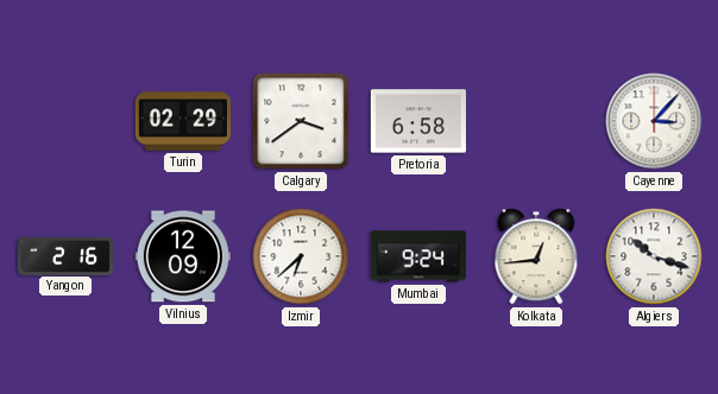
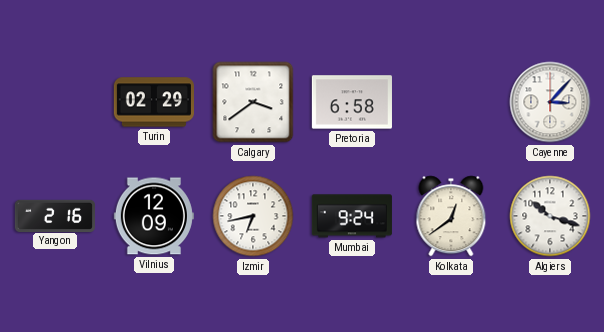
Izmir: 6:38 -> 6:43
Kolkata: 12:44 -> 12:39
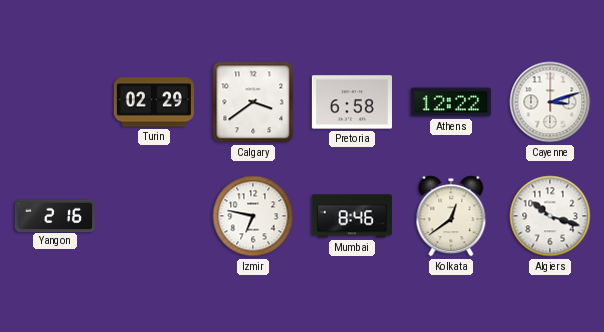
Athens: none -> 12:22
Cayenne: 3:07 -> 3:12
Vilnius: 12:09 -> none
Izmir: 6:43 -> 6:47
Mumbai: 9:24 -> 8:46
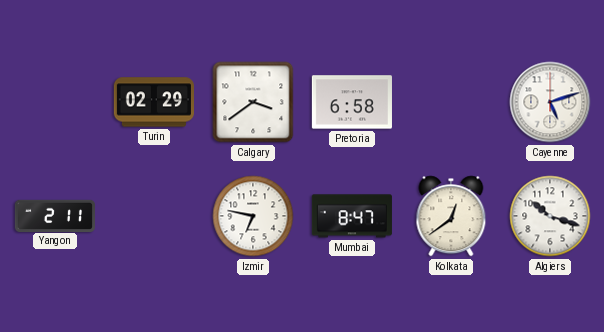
Athens: 12:22 -> none
Cayenne: 3:12 -> 5:12
Yangon: 2:16 -> 2:11
Mumbai: 8:46 -> 8:47
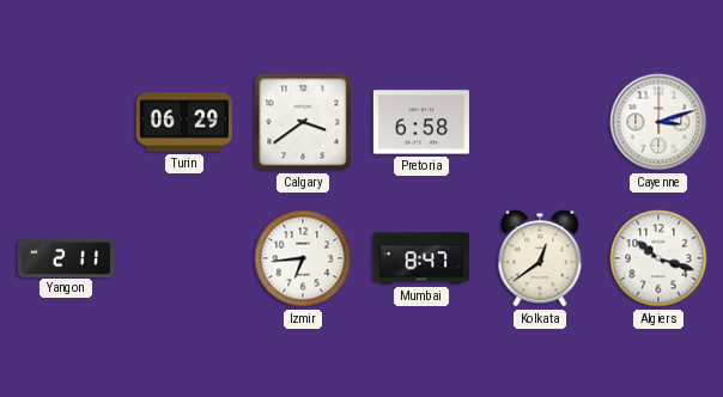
Turin: 02:29 -> 06:29
Cayenne: 5:12 -> 3:12
Izmir: 6:47 -> 6:44
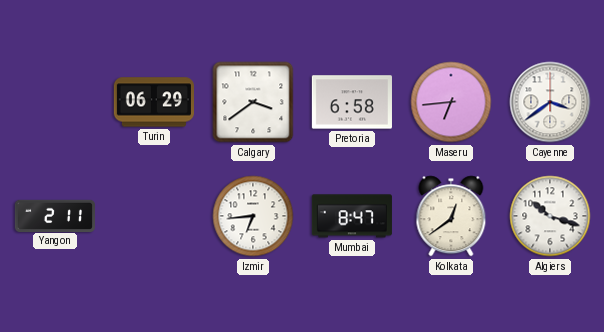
Maseru: none -> 6:44
Cayenne: 3:12 -> 3:39
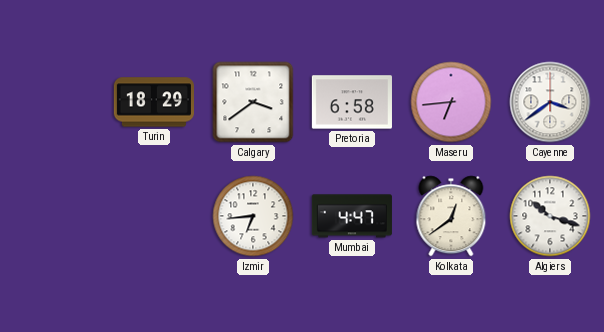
Turin: 06:29 -> 18:29
Yangon: 2:11 -> none
Mumbai: 8:47 -> 4:47
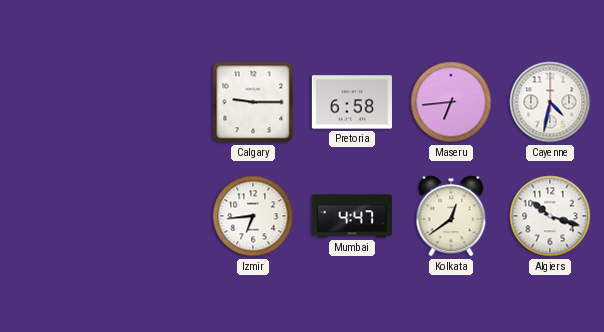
Turin: 18:29 -> none
Calgary: 3:39 -> 9:15
Cayenne: 3:39 -> 4:32
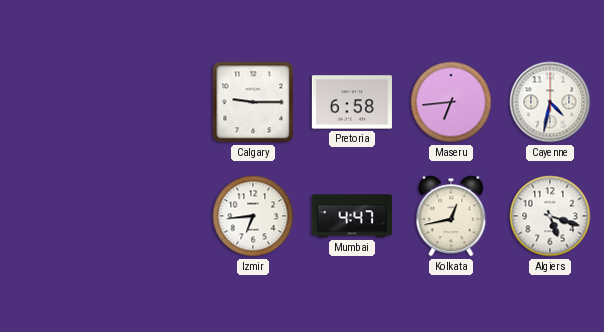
Kolkata: 12:39 -> 12:43
Algiers: 10:18 -> 5:18
